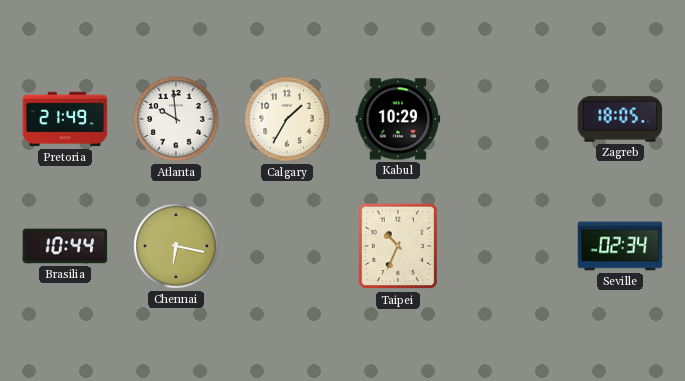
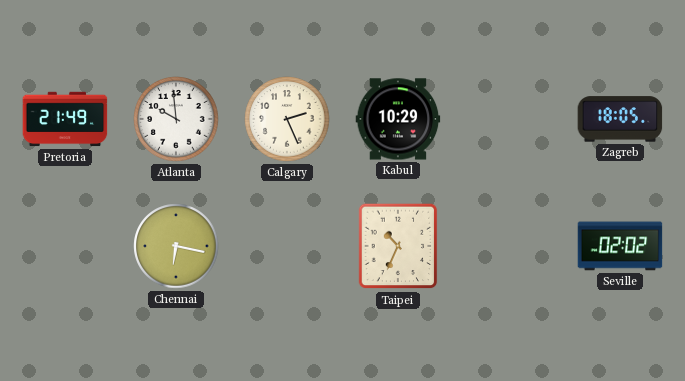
Calgary: 1:35 -> 2:26
Brasilia: 10:44 -> none
Seville: 02:34 -> 02:02
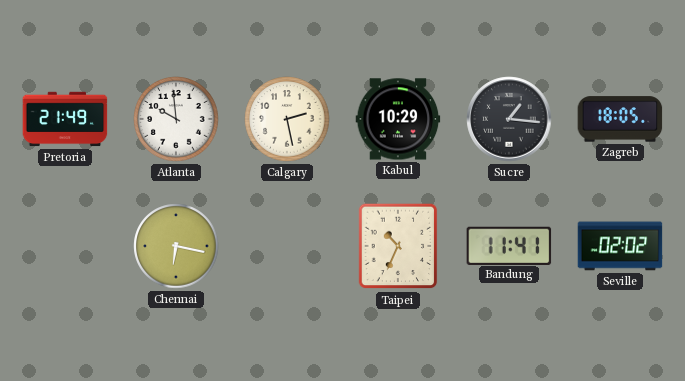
Calgary: 2:26 -> 2:28
Sucre: none -> 1:16
Bandung: none -> 11:41
